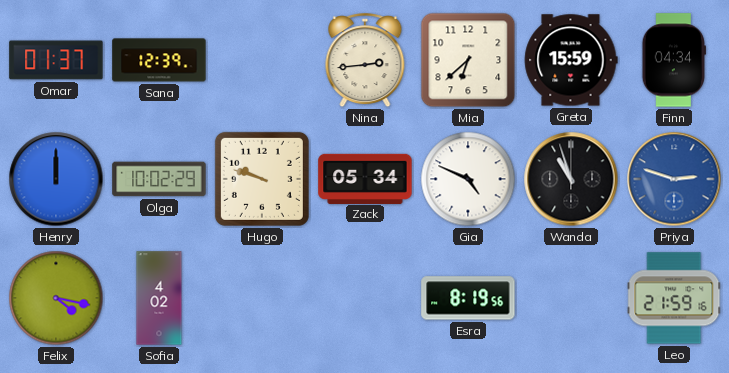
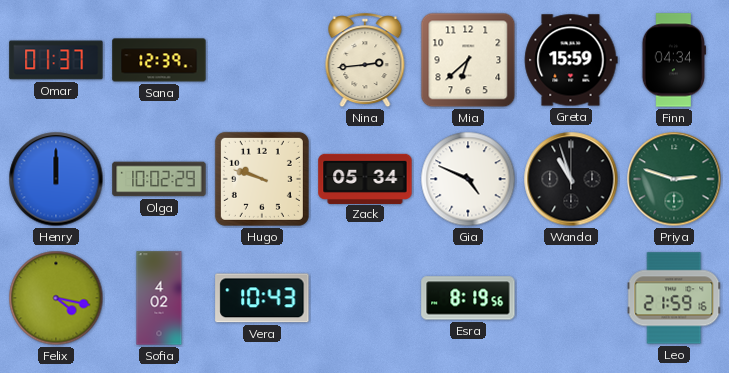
Priya dial: blue -> green
Vera: none -> 10:43
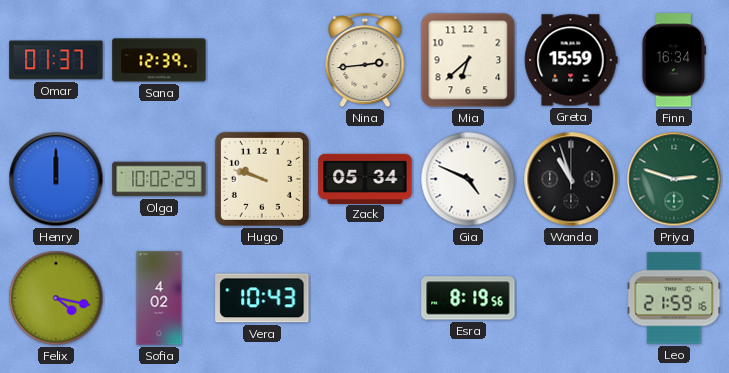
Finn: 04:34 -> 16:34
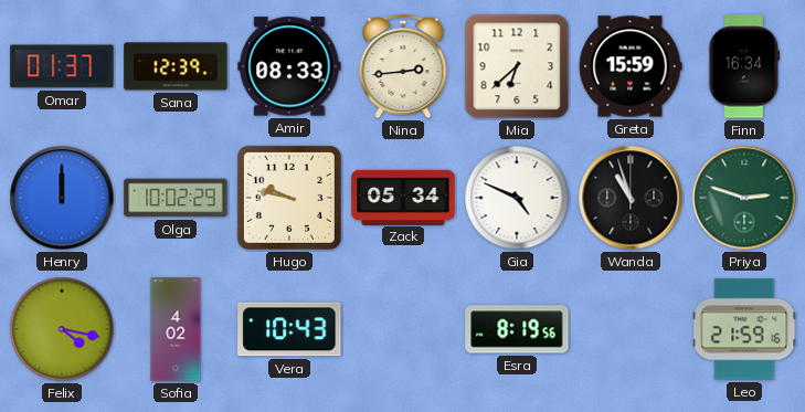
Amir: none -> 08:33
Hugo: 9:48 -> 9:47
